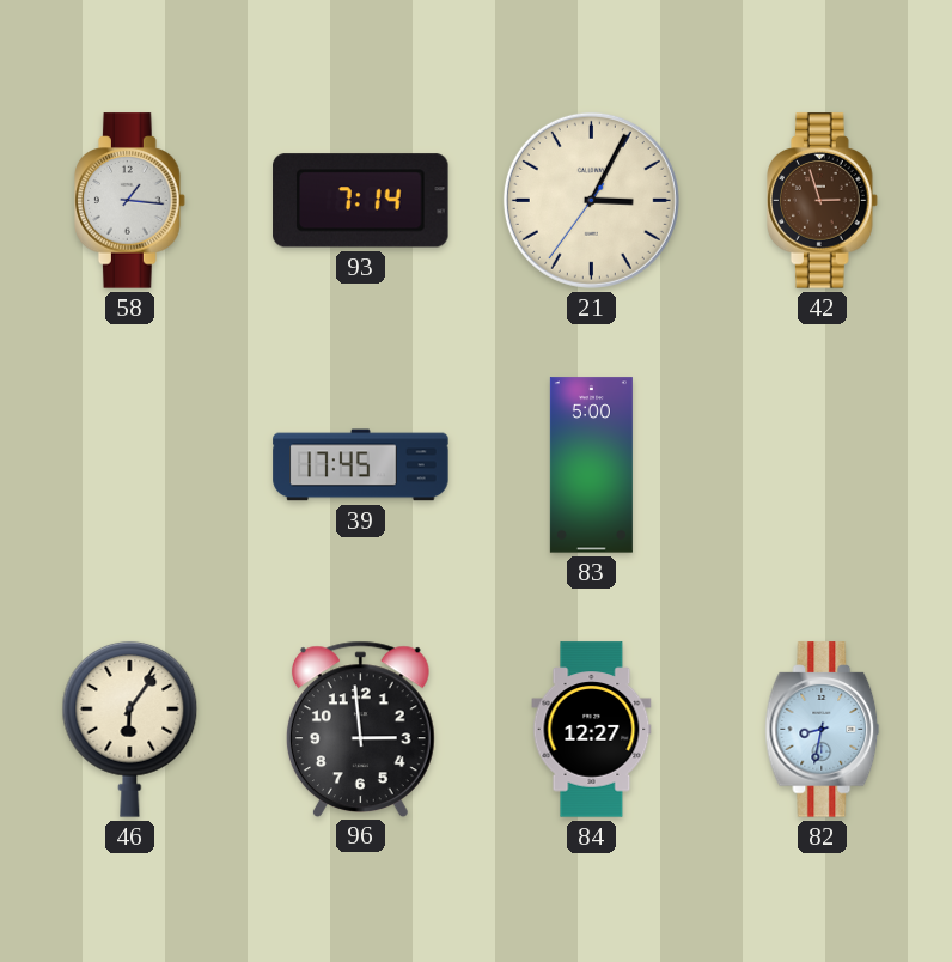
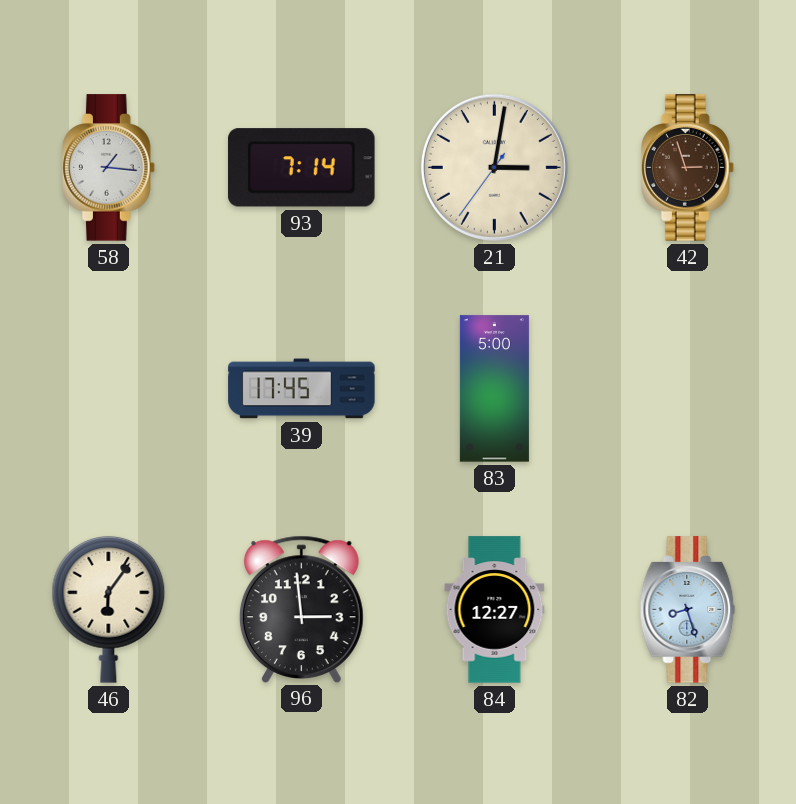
21: 3:04 -> 3:01
82: 8:32 -> 8:27
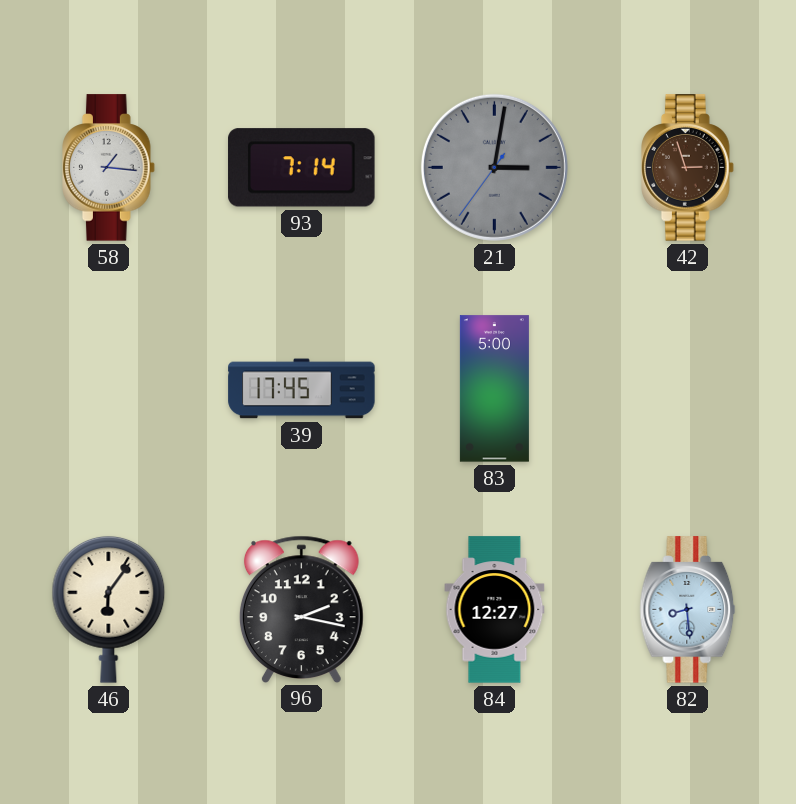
21 dial: cream -> grey
96: 2:59 -> 2:17
82: 8:27 -> 8:29
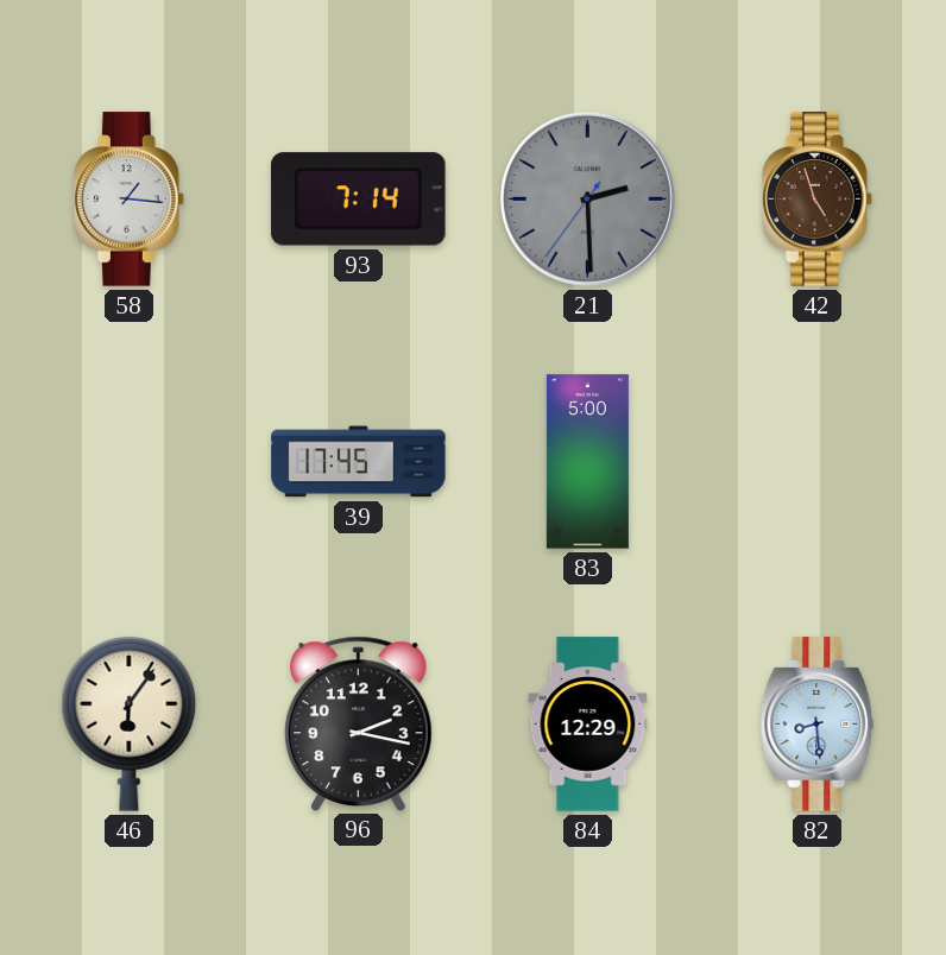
21: 3:01 -> 2:29
42: 2:57 -> 4:57
84: 12:27 -> 12:29
